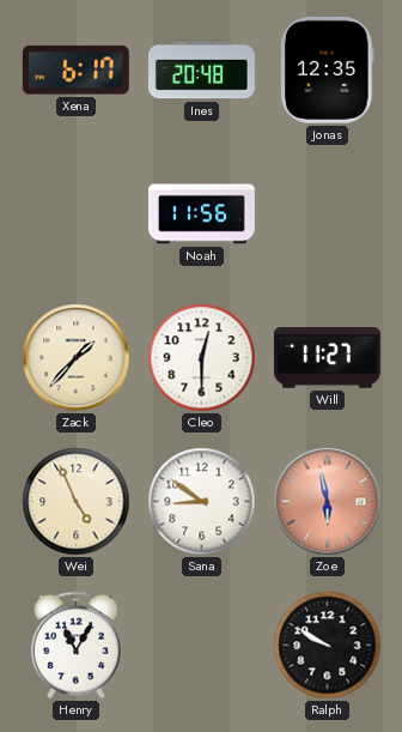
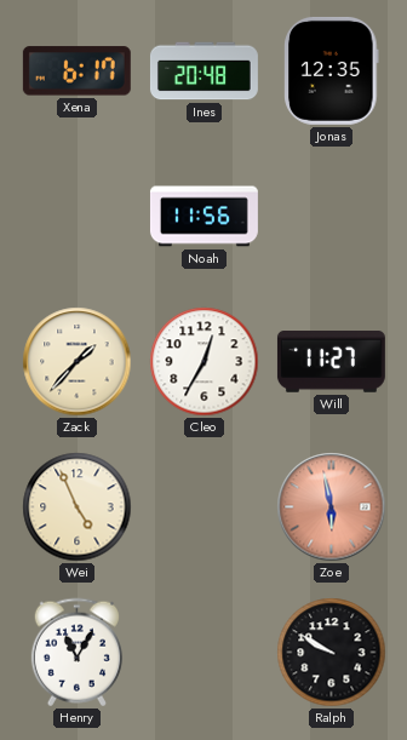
Cleo: 12:30 -> 12:35
Sana: 8:51 -> none
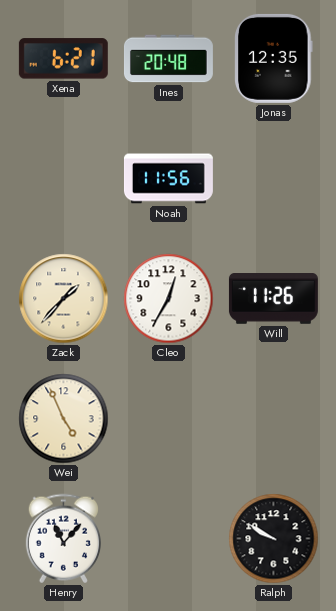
Xena: 6:17 -> 6:21
Will: 11:27 -> 11:26
Zoe: 5:58 -> none
Henry: 11:05 -> 11:07
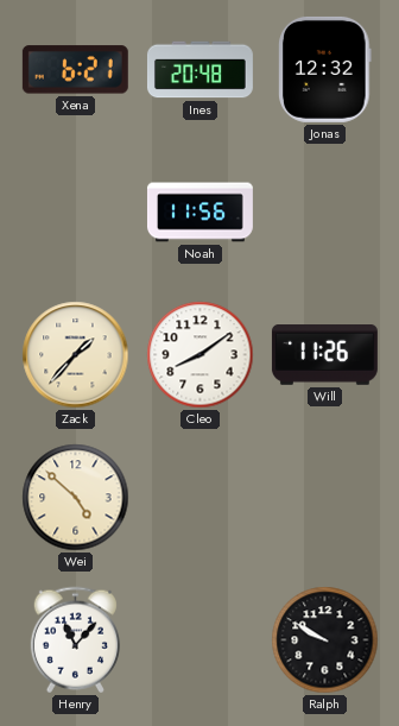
Jonas: 12:35 -> 12:32
Cleo: 12:35 -> 8:09
Wei: 4:56 -> 4:52
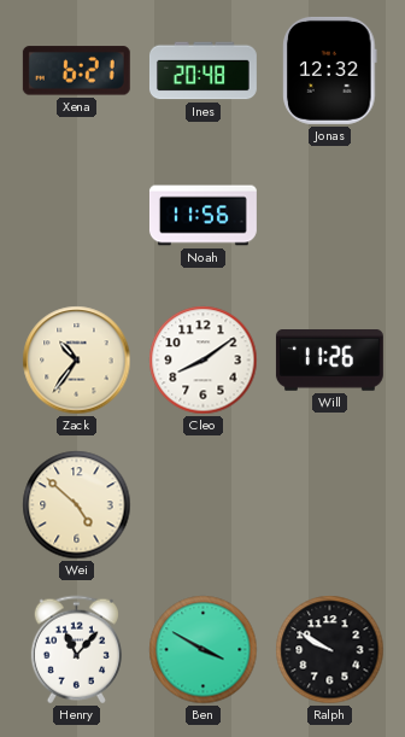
Zack: 1:37 -> 10:36
Ben: none -> 3:50
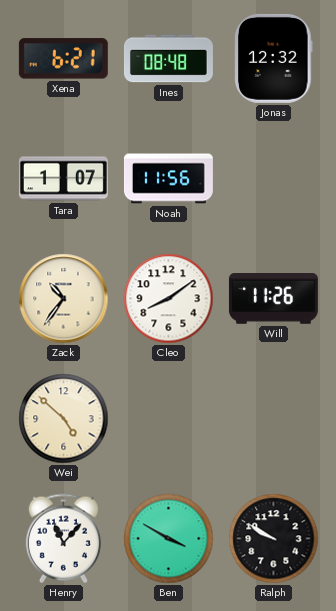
Ines: 20:48 -> 08:48
Tara: none -> 1:07
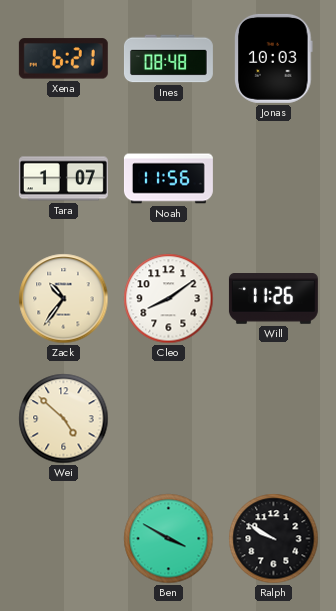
Jonas: 12:32 -> 10:03
Henry: 11:07 -> none
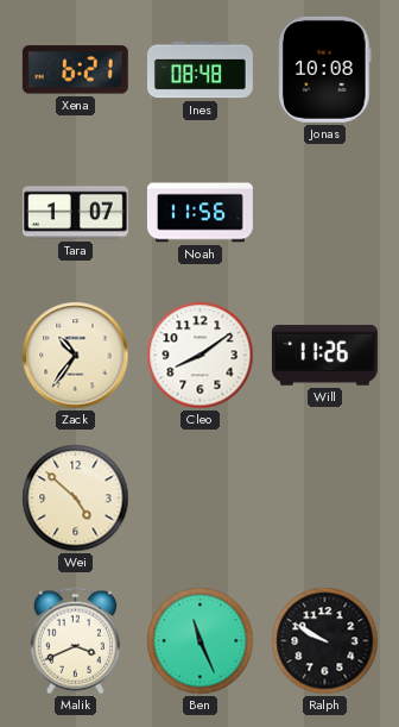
Jonas: 10:03 -> 10:08
Malik: none -> 3:41
Ben: 3:50 -> 11:26
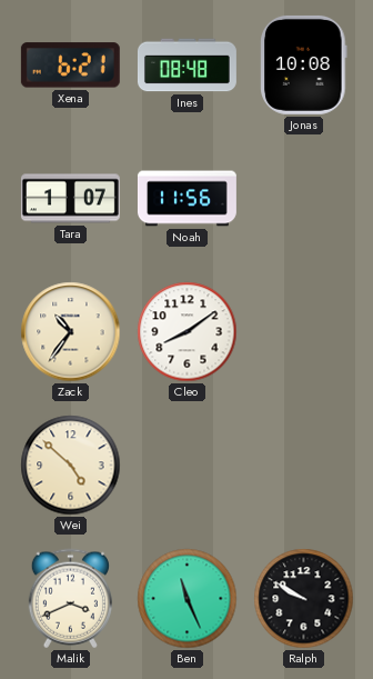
Will: 11:26 -> none
